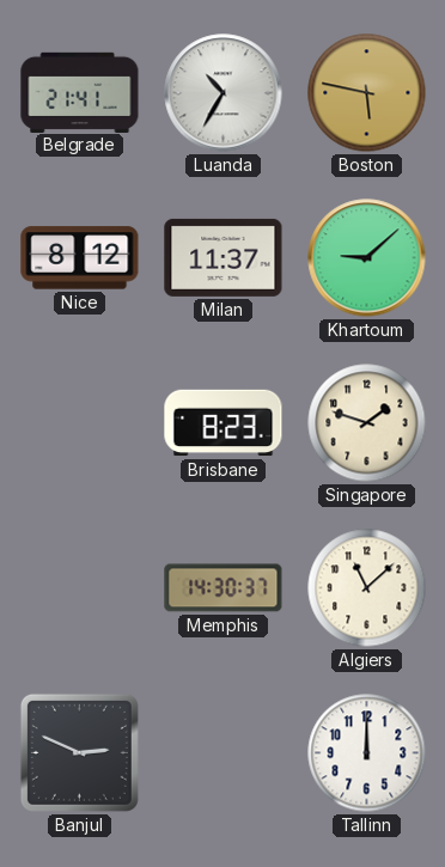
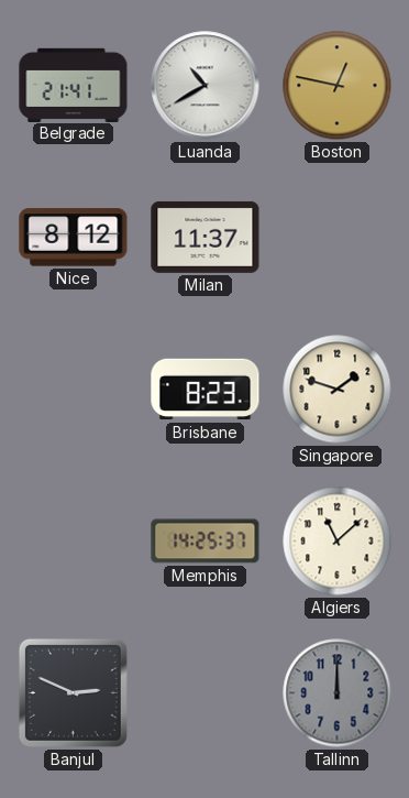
Luanda: 10:35 -> 10:40
Boston: 5:47 -> 12:47
Khartoum: 9:08 -> none
Memphis: 14:30 -> 14:25
Tallinn dial: white -> grey
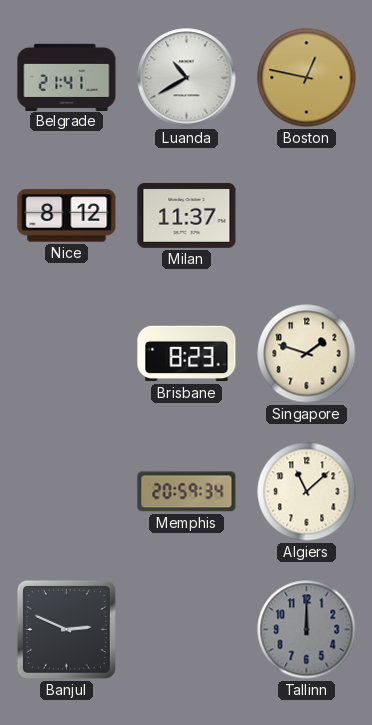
Memphis: 14:25 -> 20:59
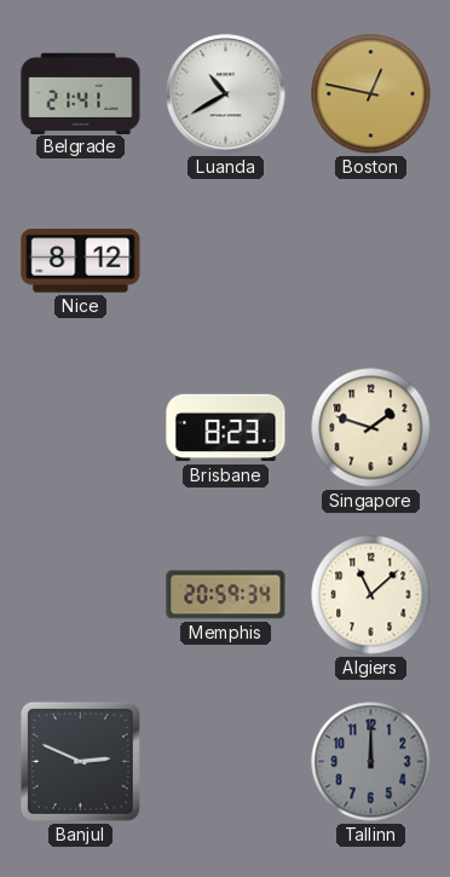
Milan: 11:37 -> none
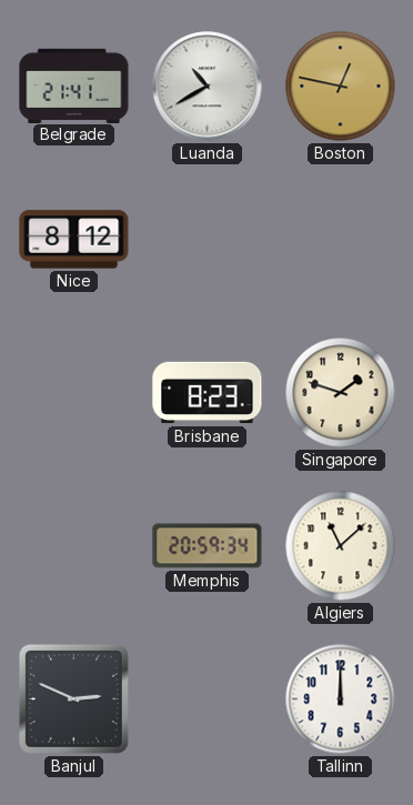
Tallinn dial: grey -> white
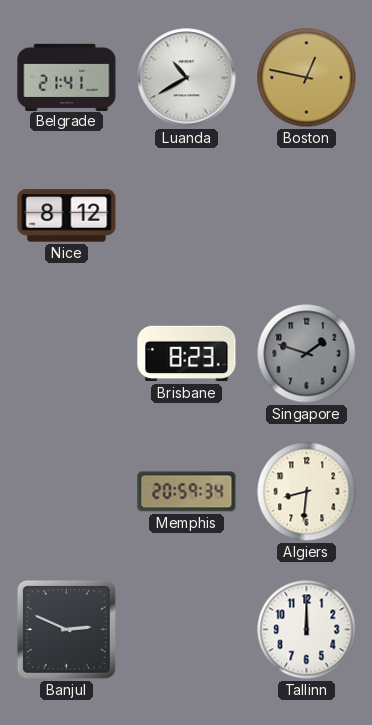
Singapore dial: cream -> grey
Algiers: 11:08 -> 8:31
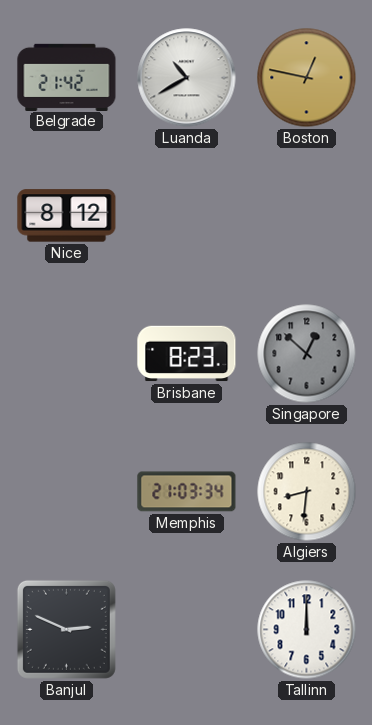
Belgrade: 21:41 -> 21:42
Singapore: 1:48 -> 12:52
Memphis: 20:59 -> 21:03
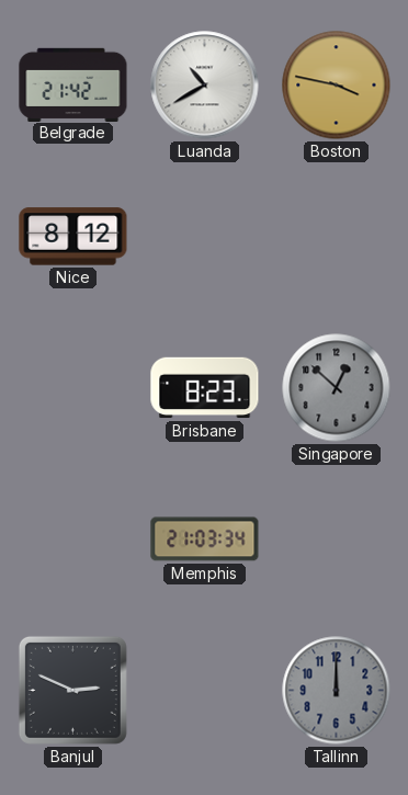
Boston: 12:47 -> 3:47
Algiers: 8:31 -> none
Tallinn dial: white -> grey
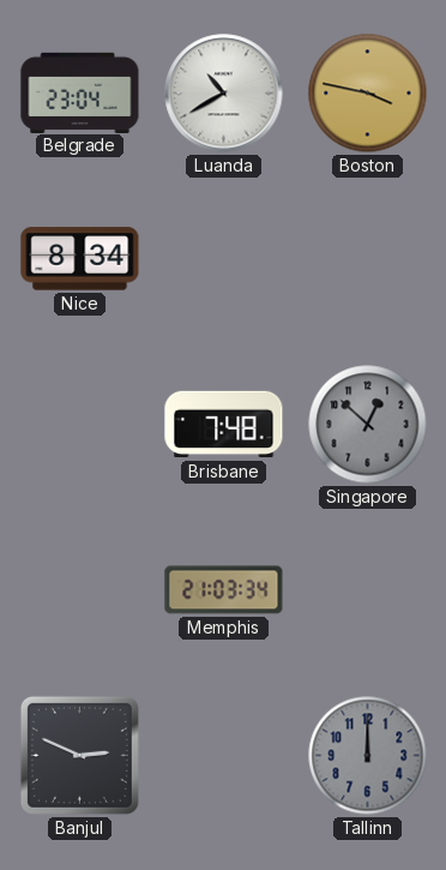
Belgrade: 21:42 -> 23:04
Nice: 8:12 -> 8:34
Brisbane: 8:23 -> 7:48
